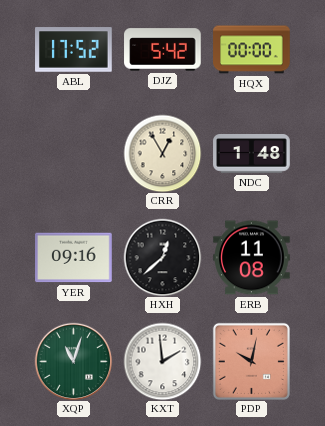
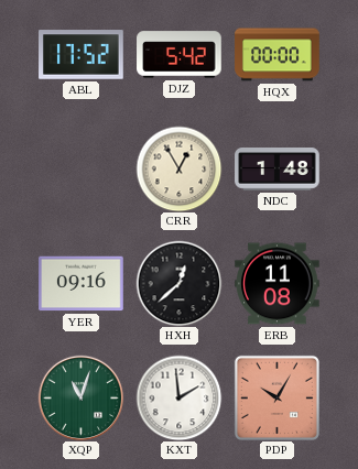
PDP: 10:02 -> 10:05
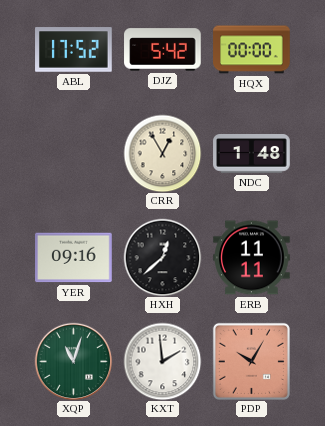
ERB: 11:08 -> 11:11
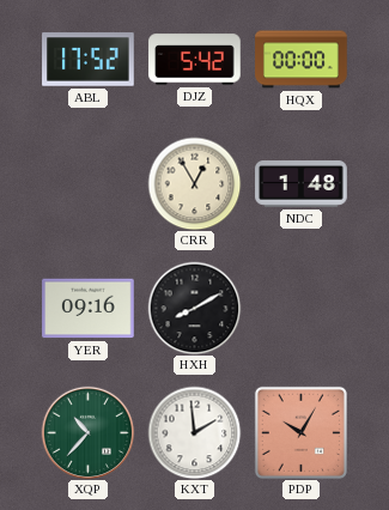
HXH: 12:38 -> 8:10
ERB: 11:11 -> none
XQP: 11:03 -> 10:37
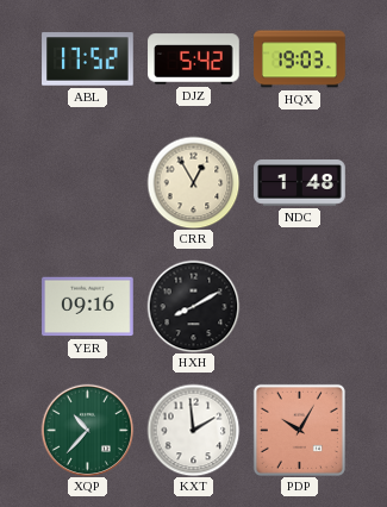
HQX: 00:00 -> 19:03
